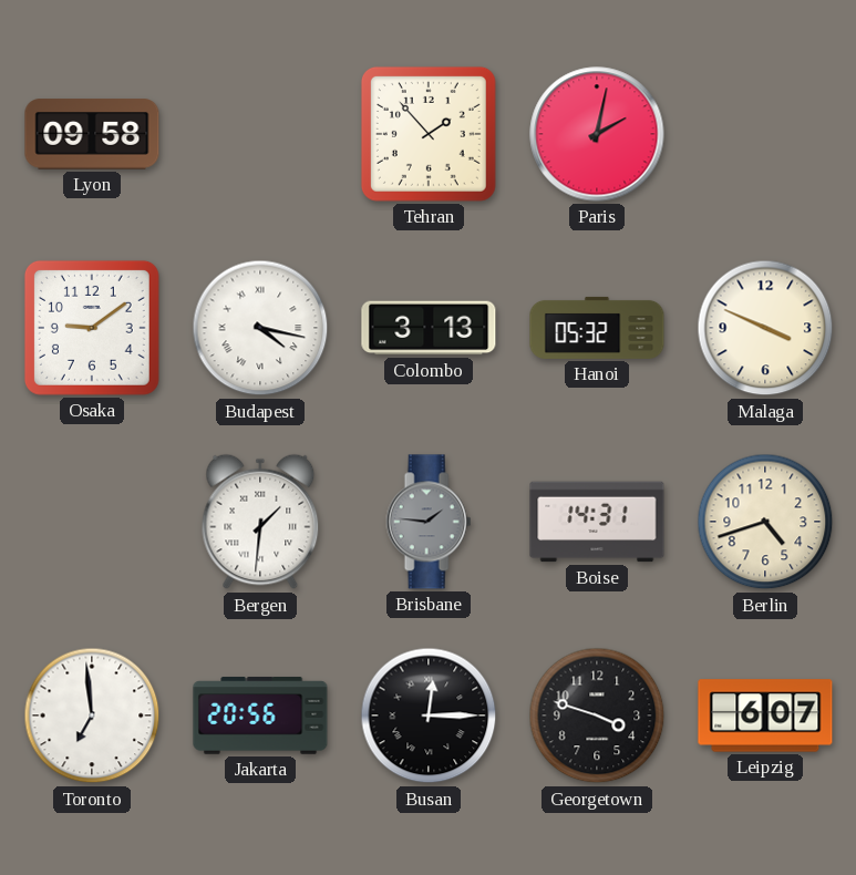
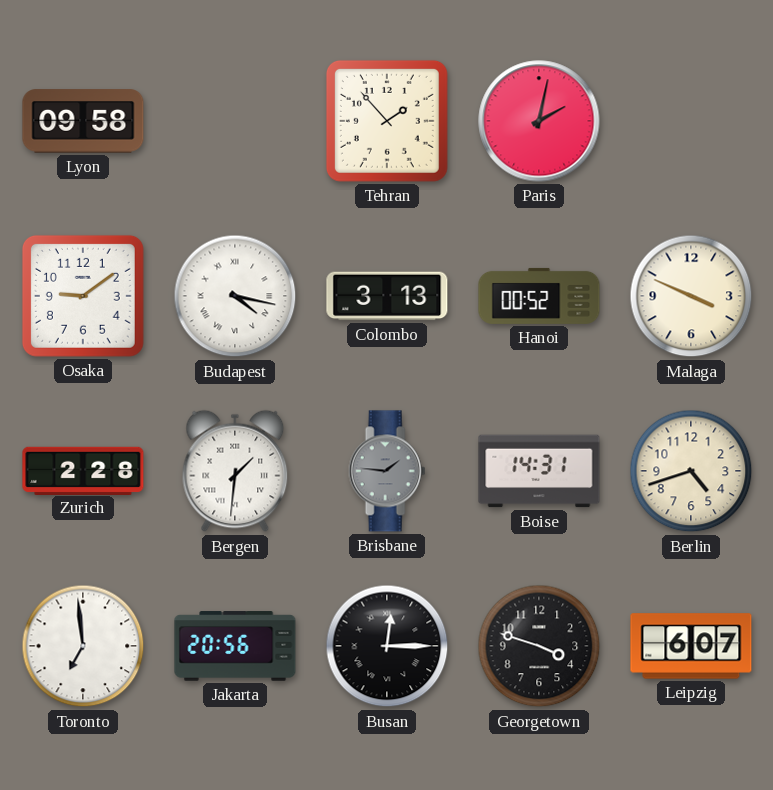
Hanoi: 05:32 -> 00:52
Zurich: none -> 2:28
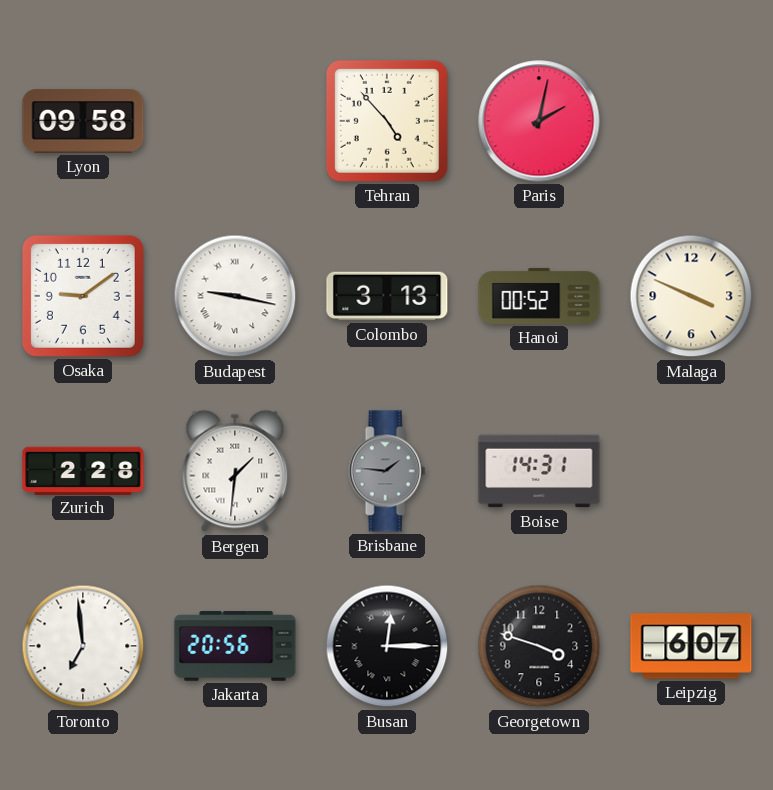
Tehran: 1:53 -> 4:53
Budapest: 4:17 -> 9:17
Berlin: 4:42 -> none
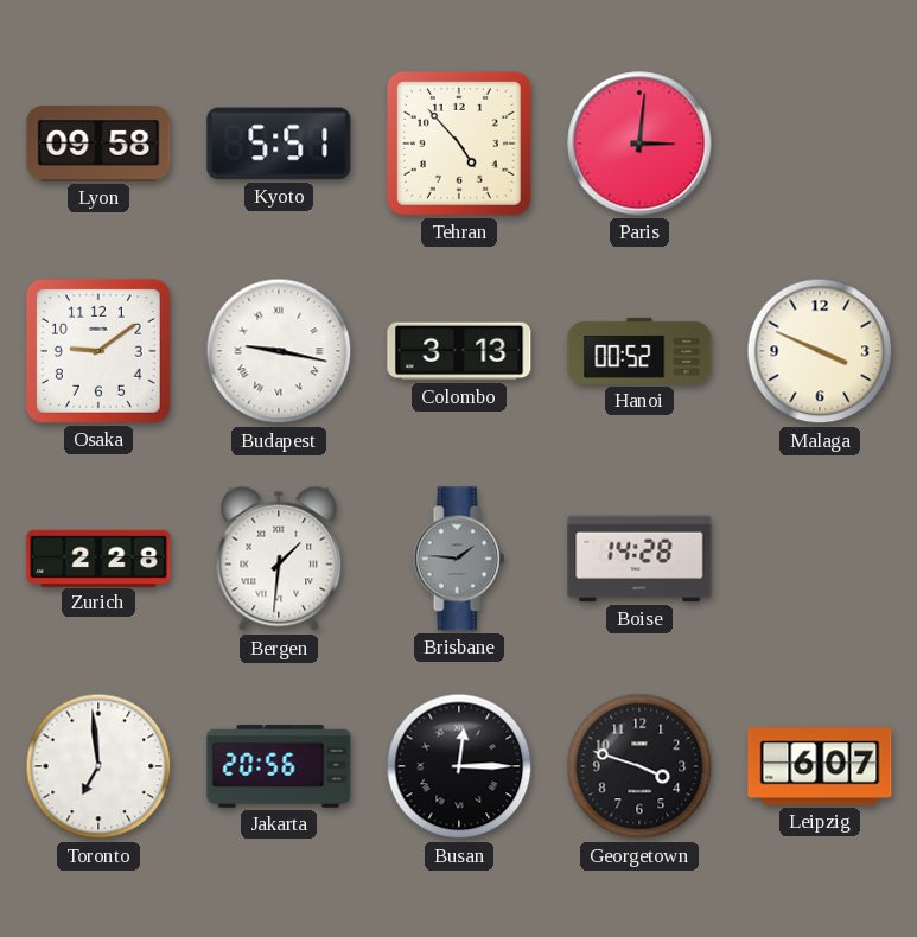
Kyoto: none -> 5:51
Paris: 2:02 -> 3:01
Boise: 14:31 -> 14:28
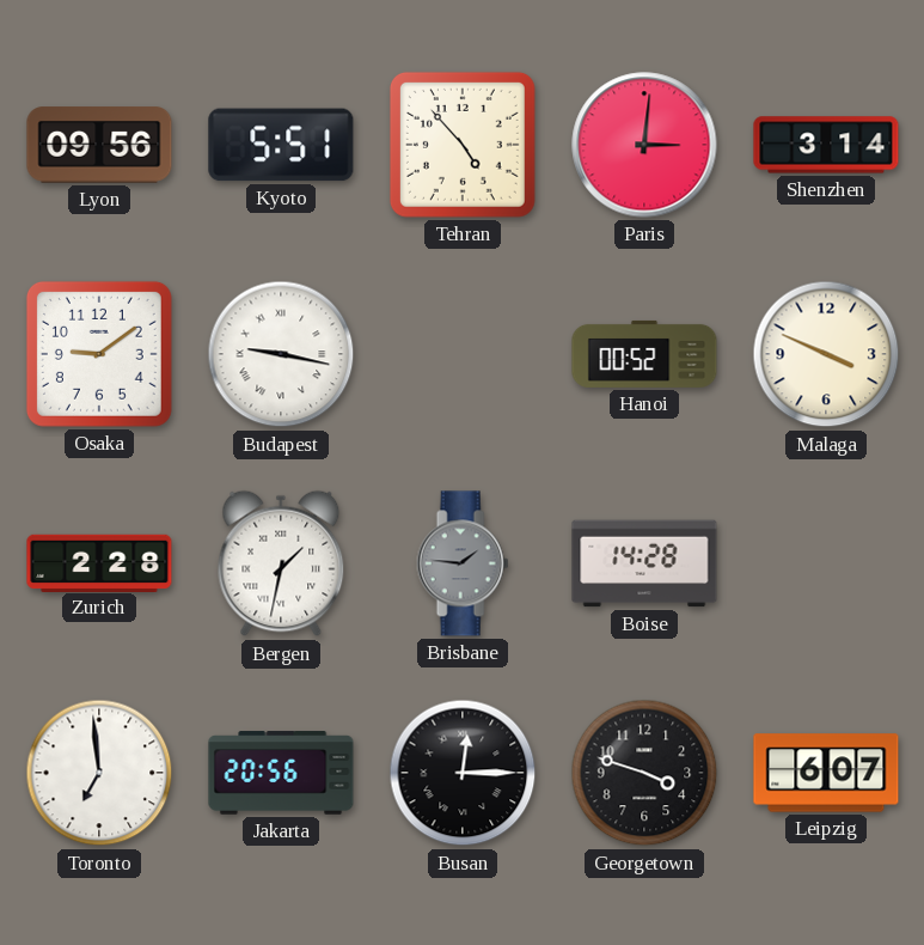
Lyon: 09:58 -> 09:56
Shenzhen: none -> 3:14
Colombo: 3:13 -> none
Bergen: 1:31 -> 1:32
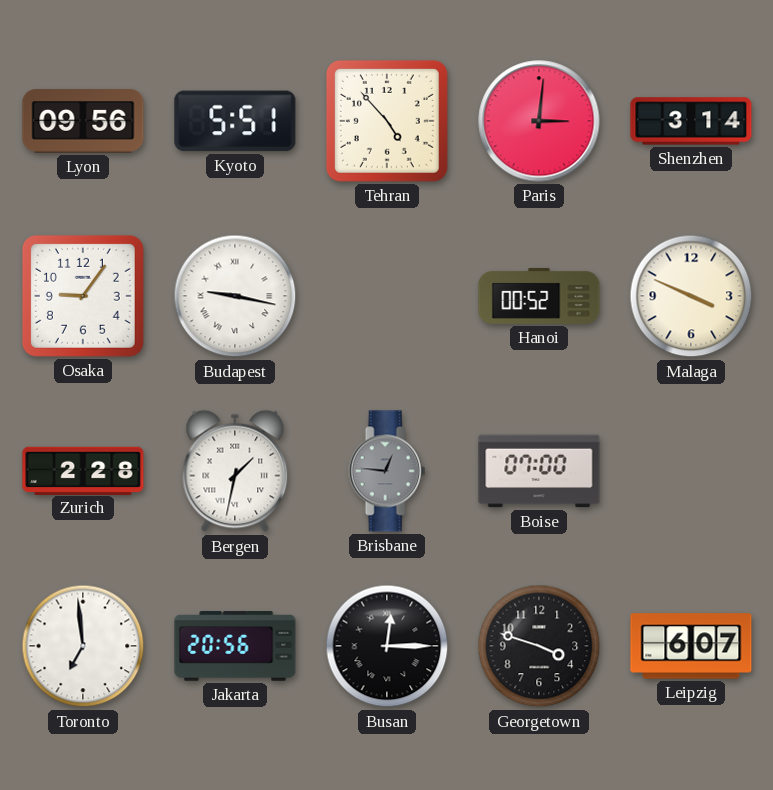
Osaka: 9:09 -> 9:06
Brisbane: 1:46 -> 12:46
Boise: 14:28 -> 07:00
